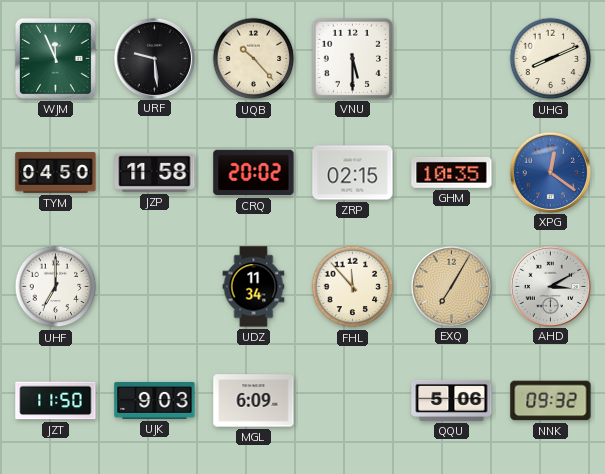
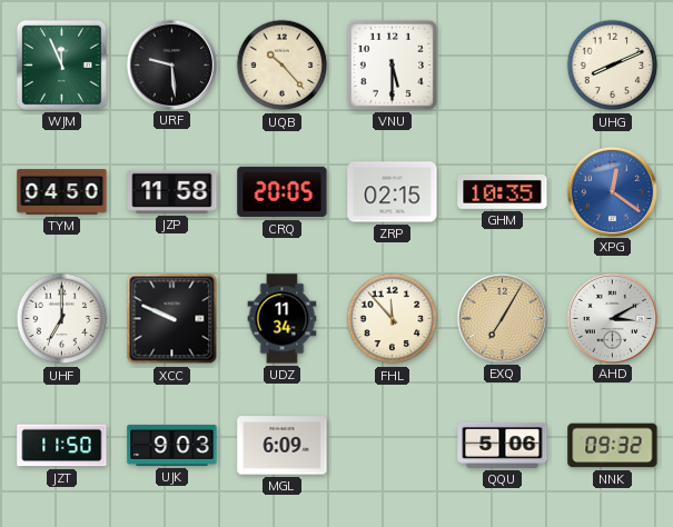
CRQ: 20:02 -> 20:05
XCC: none -> 9:49
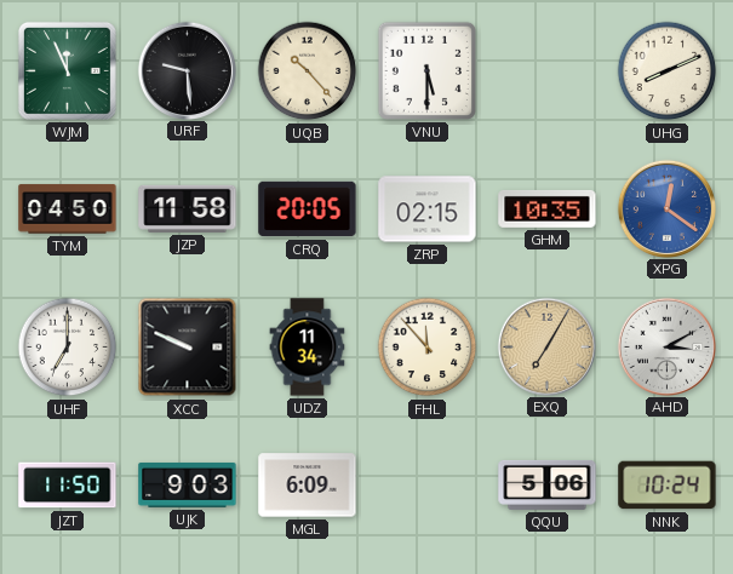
NNK: 09:32 -> 10:24
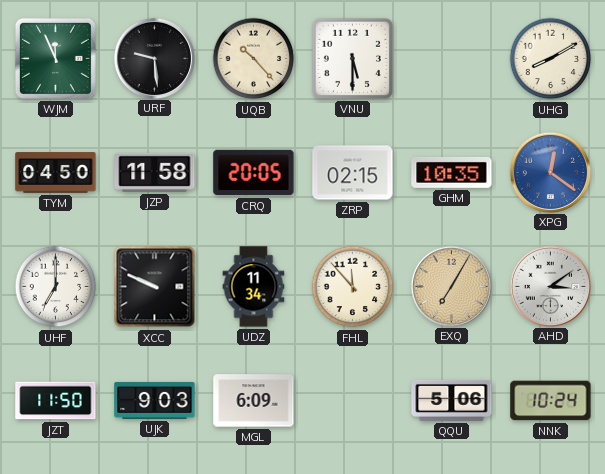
UHG: 8:11 -> 8:10
AHD: 3:10 -> 3:09
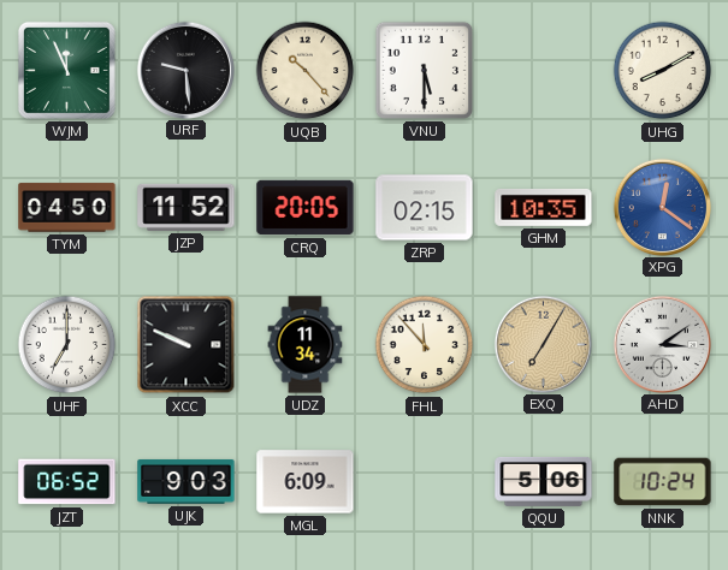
JZP: 11:58 -> 11:52
JZT: 11:50 -> 06:52
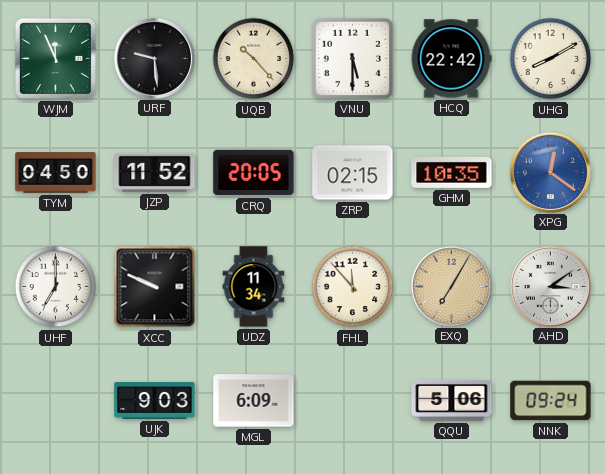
HCQ: none -> 22:42
JZT: 06:52 -> none
NNK: 10:24 -> 09:24
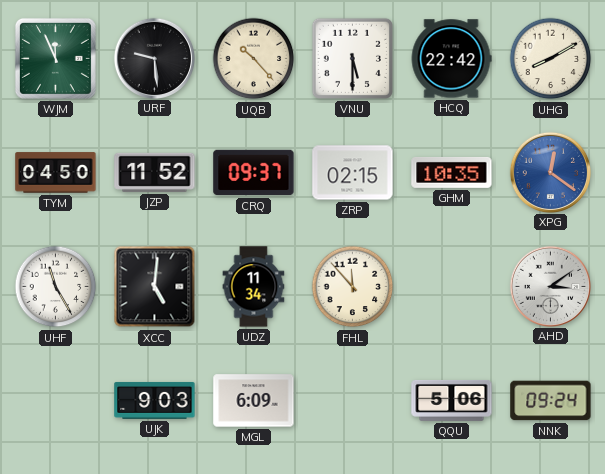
CRQ: 20:05 -> 09:37
UHF: 7:00 -> 11:25
XCC: 9:49 -> 5:01
EXQ: 7:05 -> none
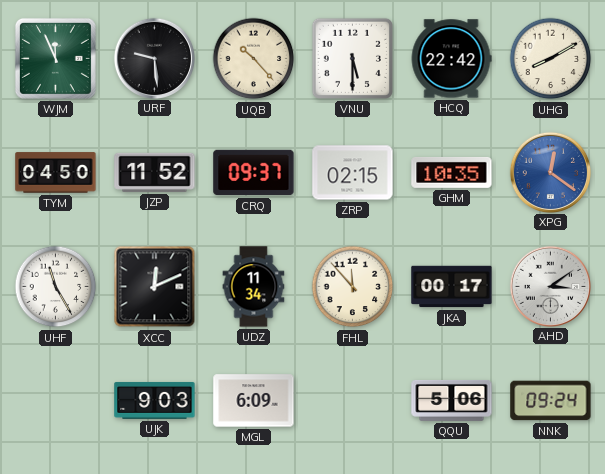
XCC: 5:01 -> 12:11
JKA: none -> 00:17
